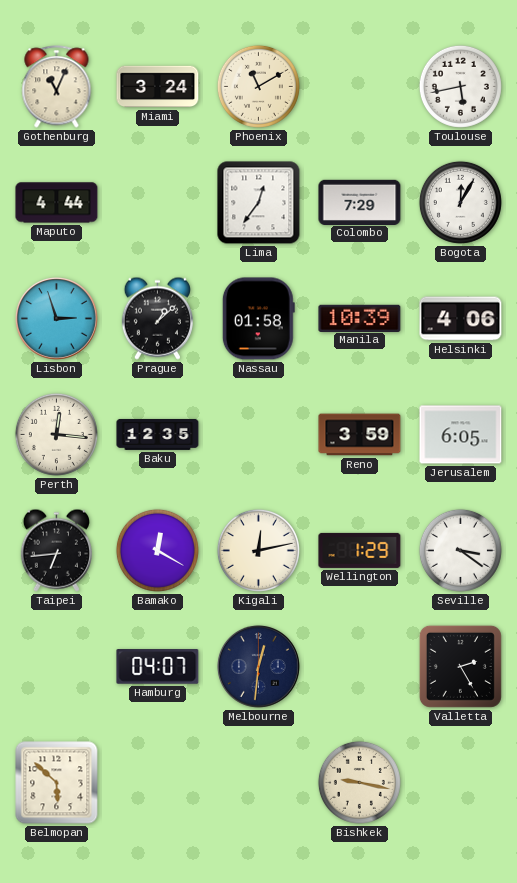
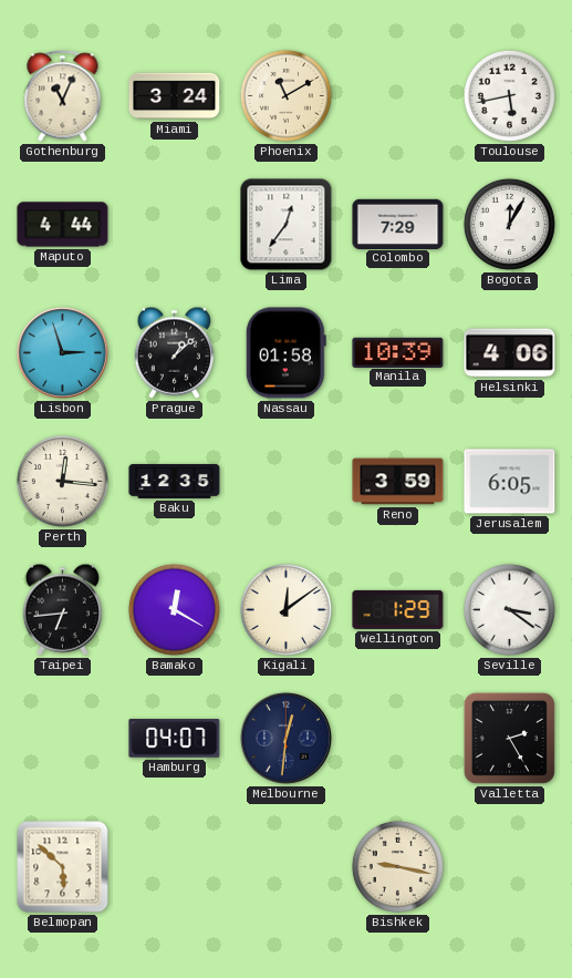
Kigali: 12:13 -> 12:09
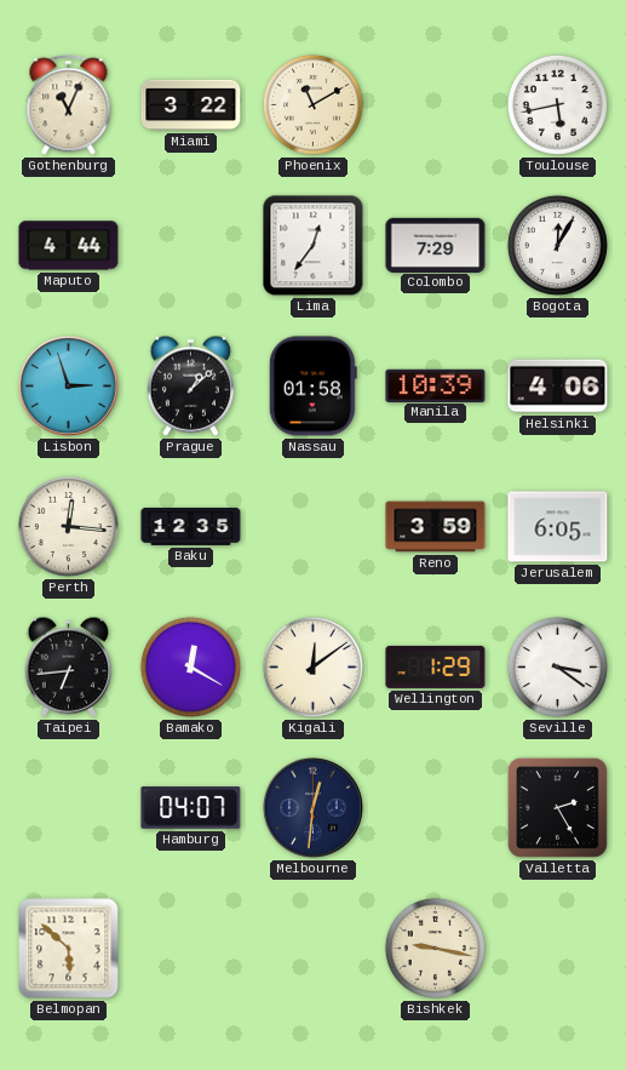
Miami: 3:24 -> 3:22
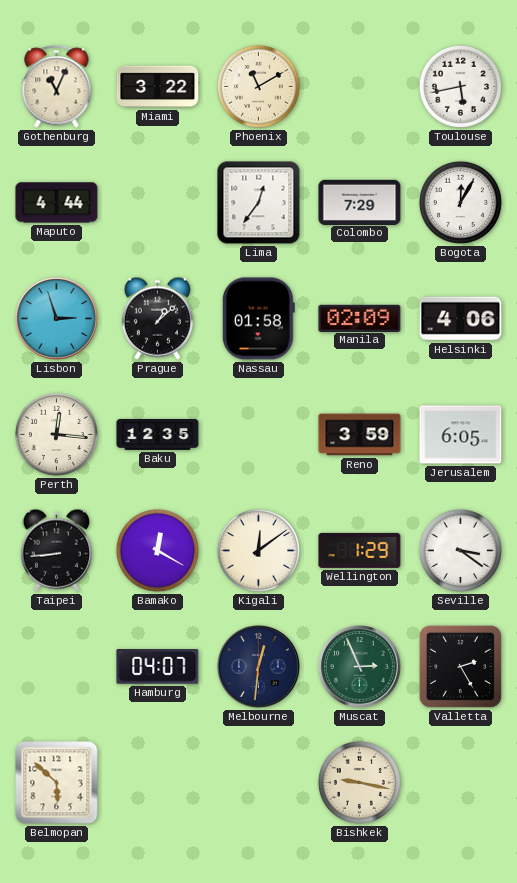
Manila: 10:39 -> 02:09
Taipei: 6:44 -> 8:44
Muscat: none -> 2:56
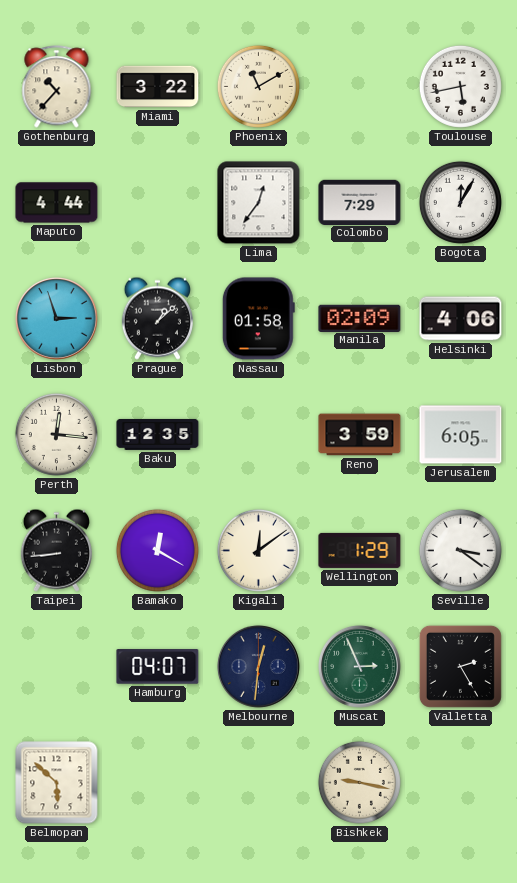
Gothenburg: 11:04 -> 10:37
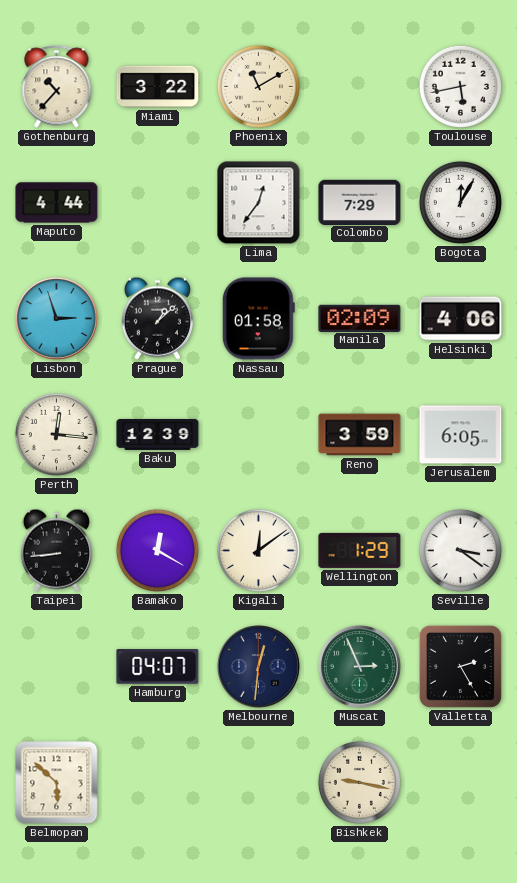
Baku: 12:35 -> 12:39
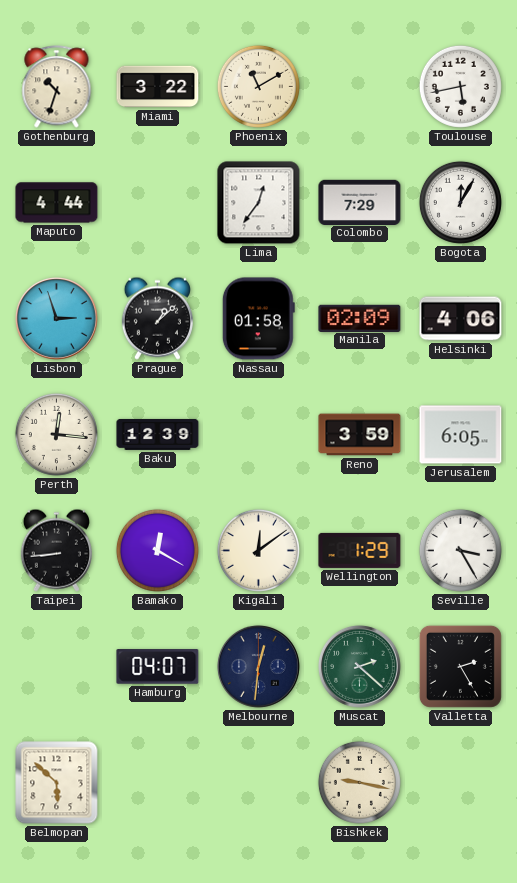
Gothenburg: 10:37 -> 10:33
Seville: 3:21 -> 3:25
Muscat: 2:56 -> 2:22
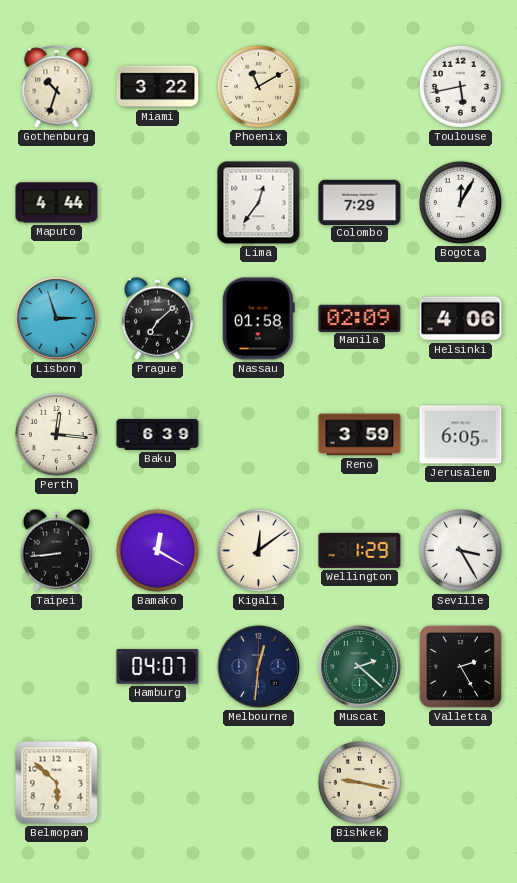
Prague: 1:08 -> 7:08
Baku: 12:39 -> 6:39
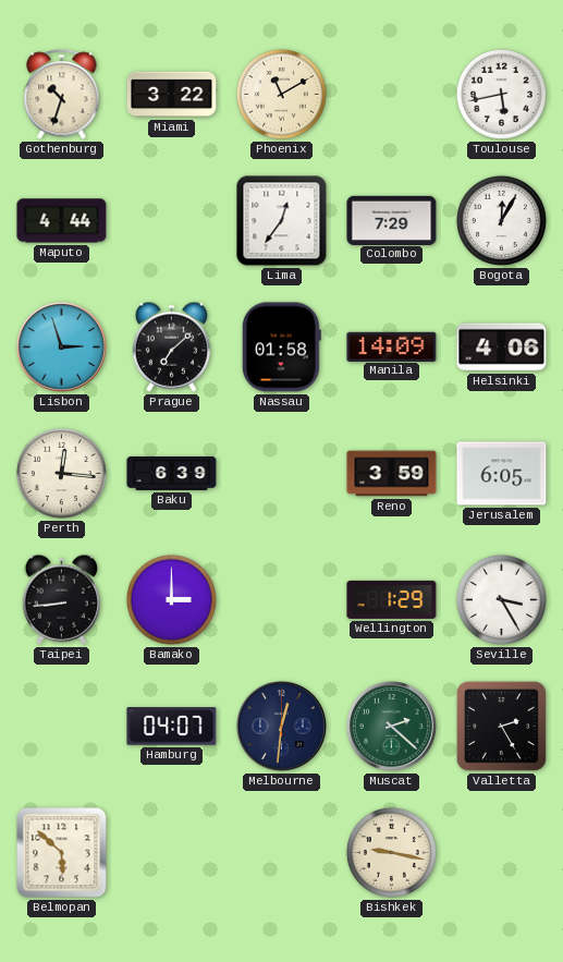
Manila: 02:09 -> 14:09
Bamako: 12:20 -> 3:00
Kigali: 12:09 -> none
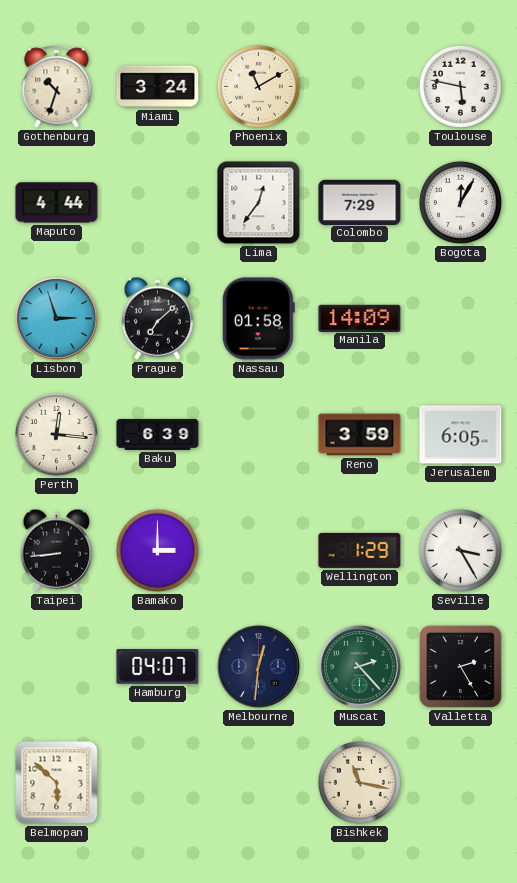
Miami: 3:22 -> 3:24
Toulouse: 5:43 -> 5:47
Helsinki: 4:06 -> none
Muscat: 2:22 -> 2:23
Bishkek: 9:17 -> 11:17
